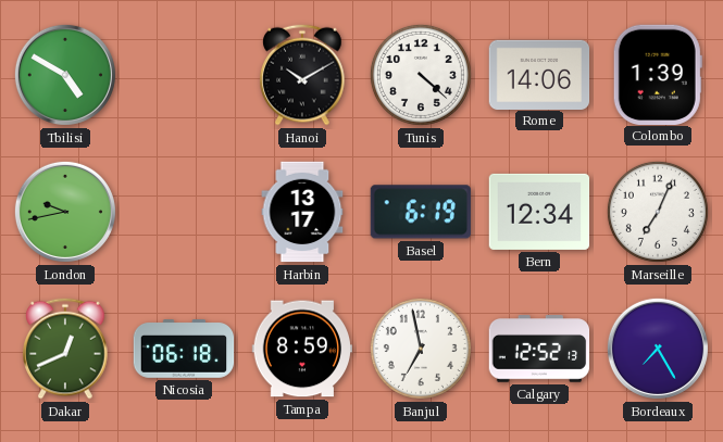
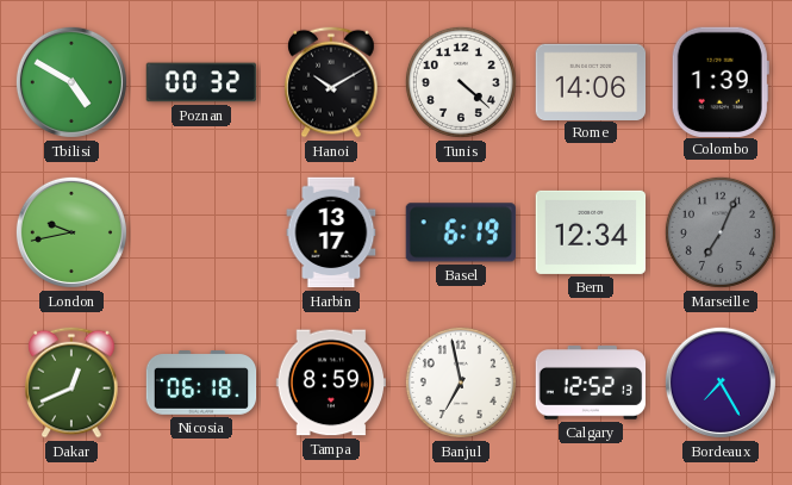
Poznan: none -> 00:32
Marseille dial: white -> grey
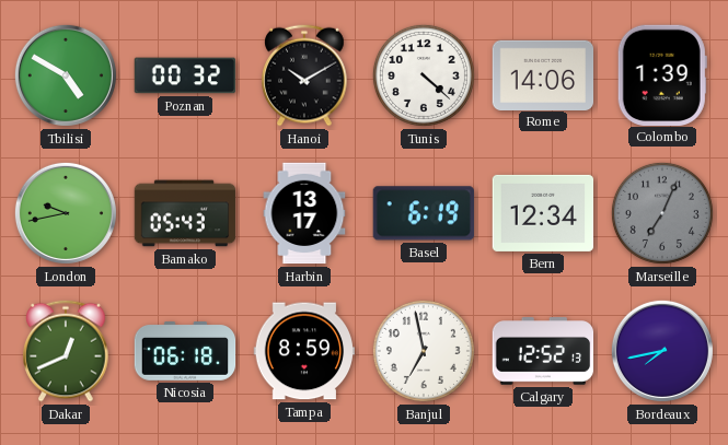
Bamako: none -> 05:43
Bordeaux: 7:25 -> 7:43
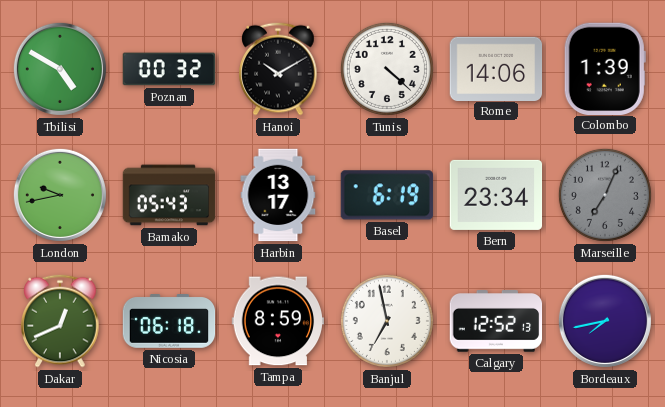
Bern: 12:34 -> 23:34
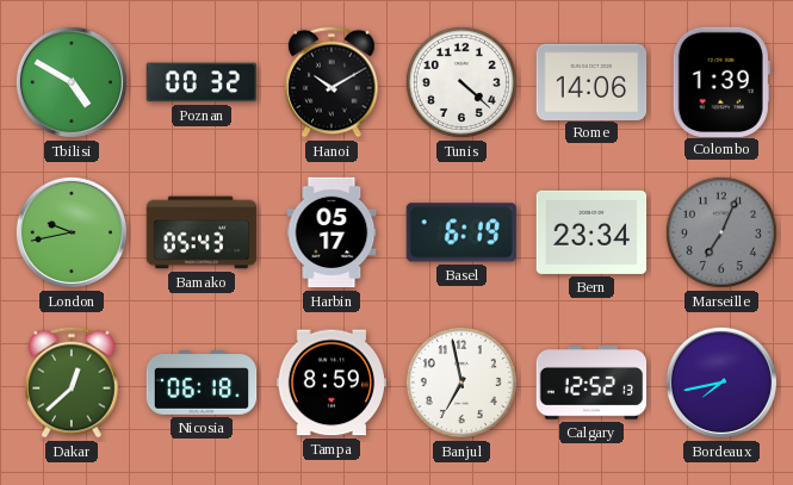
Harbin: 13:17 -> 05:17
Dakar: 12:41 -> 12:38
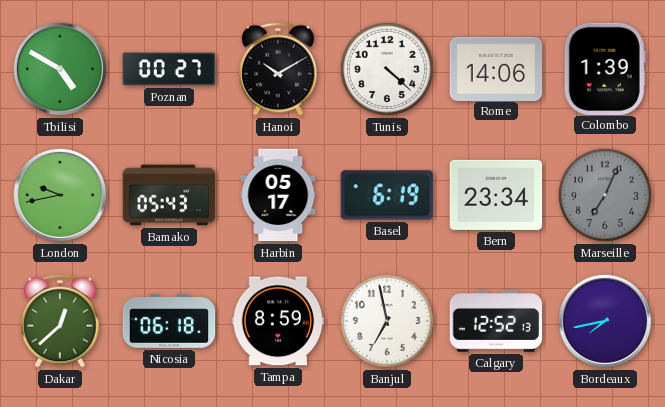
Poznan: 00:32 -> 00:27
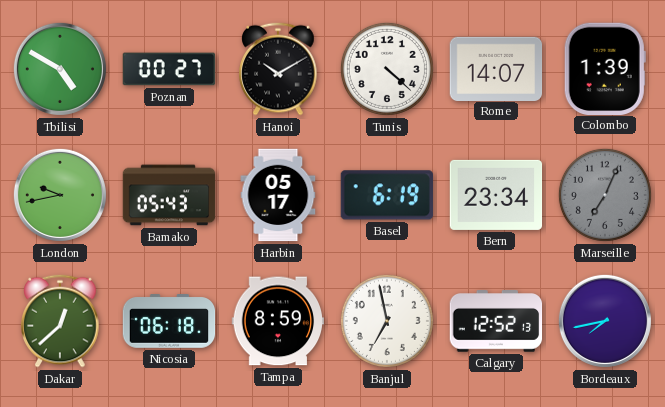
Rome: 14:06 -> 14:07
